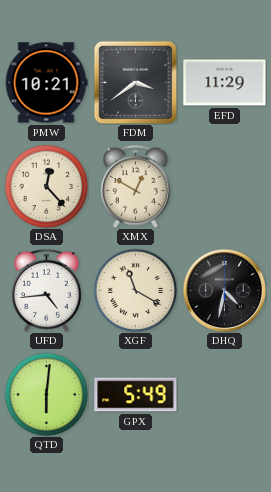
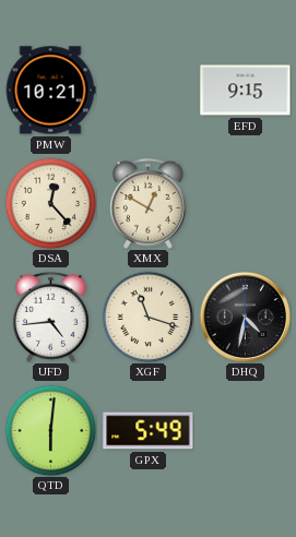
FDM: 3:39 -> none
EFD: 11:29 -> 9:15
XGF: 11:20 -> 11:18
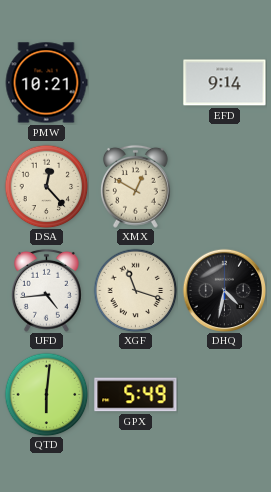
EFD: 9:15 -> 9:14
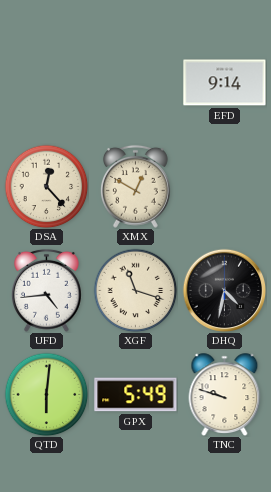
PMW: 10:21 -> none
TNC: none -> 9:48
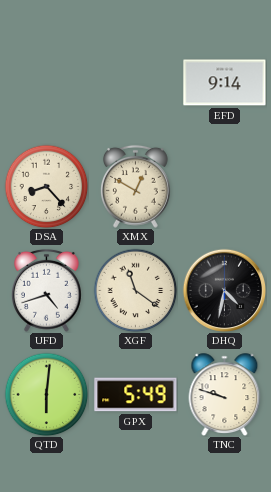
DSA: 12:23 -> 8:23
UFD: 4:44 -> 4:42
XGF: 11:18 -> 11:21
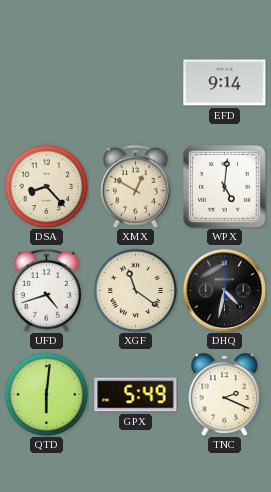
WPX: none -> 5:01
TNC: 9:48 -> 2:19
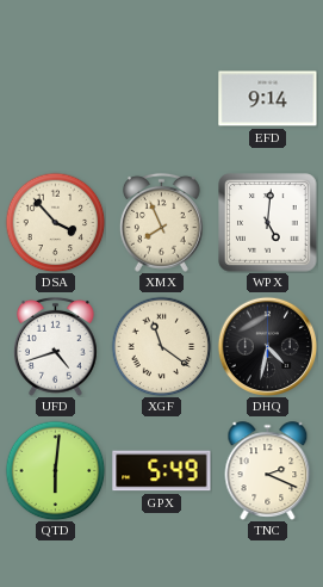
DSA: 8:23 -> 3:53
XMX: 12:50 -> 7:56
